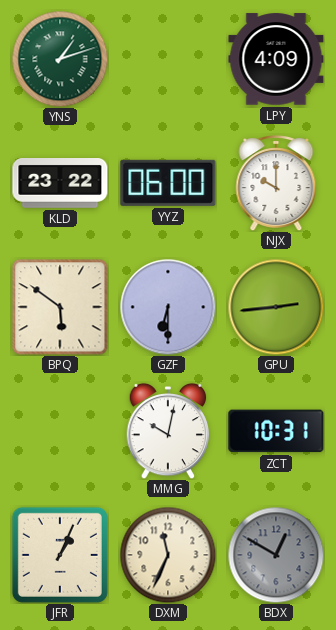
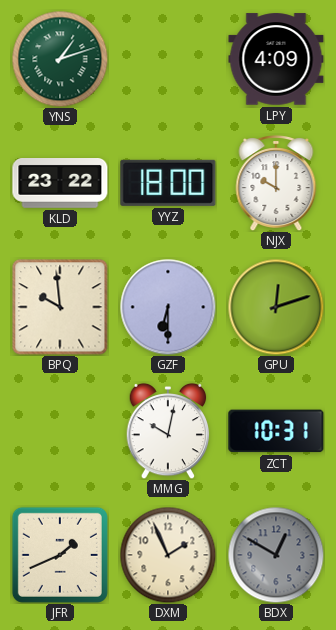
YYZ: 06:00 -> 18:00
BPQ: 5:51 -> 9:59
GPU: 2:44 -> 12:12
JFR: 1:04 -> 1:41
DXM: 11:34 -> 1:56
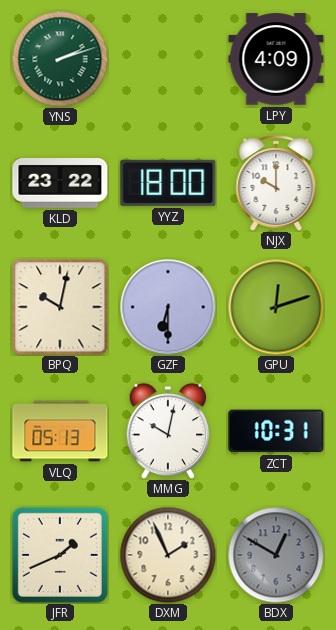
YNS: 1:12 -> 2:12
BPQ: 9:59 -> 10:02
VLQ: none -> 05:13
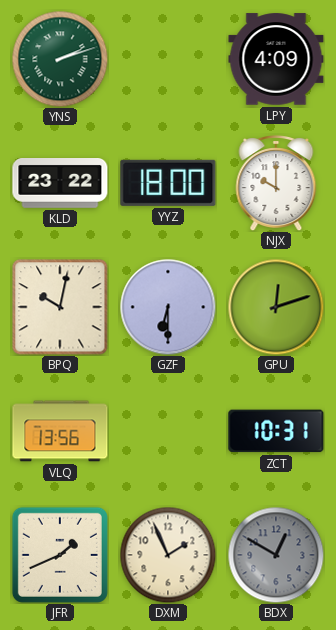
VLQ: 05:13 -> 13:56
MMG: 10:02 -> none
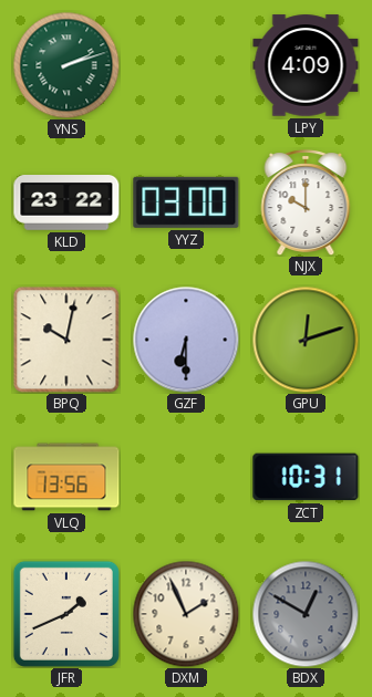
YYZ: 18:00 -> 03:00
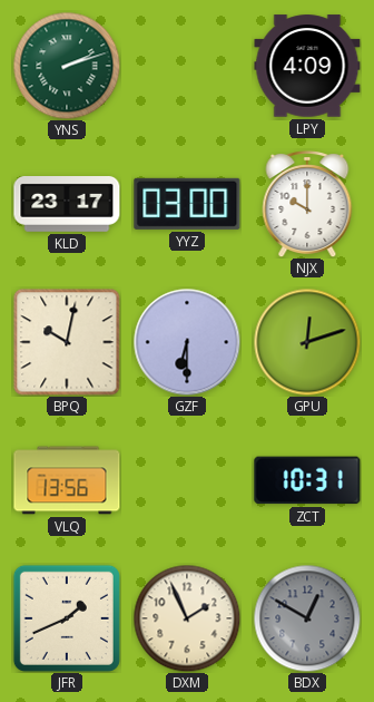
KLD: 23:22 -> 23:17
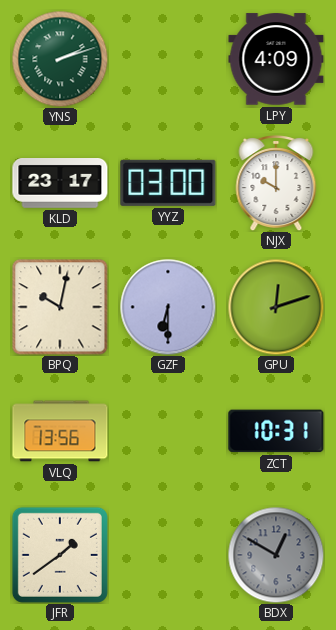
JFR: 1:41 -> 1:39
DXM: 1:56 -> none
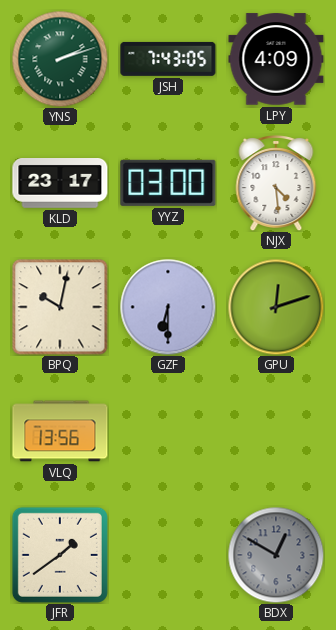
JSH: none -> 7:43
NJX: 10:00 -> 4:29
ZCT: 10:31 -> none
